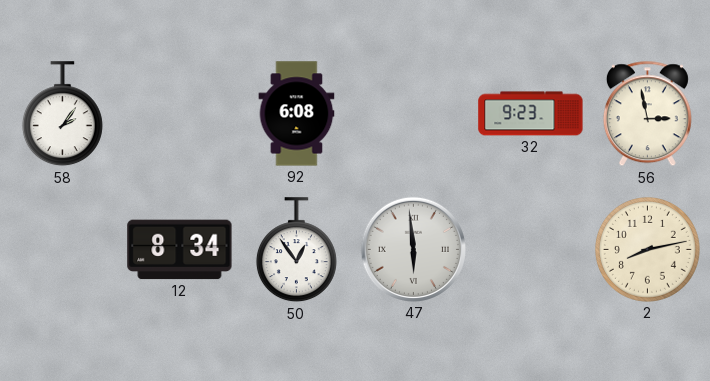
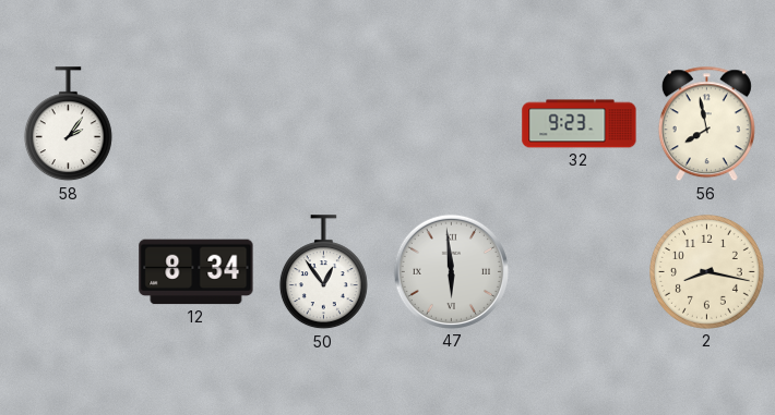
92: 6:08 -> none
56: 2:58 -> 7:58
2: 8:13 -> 8:17
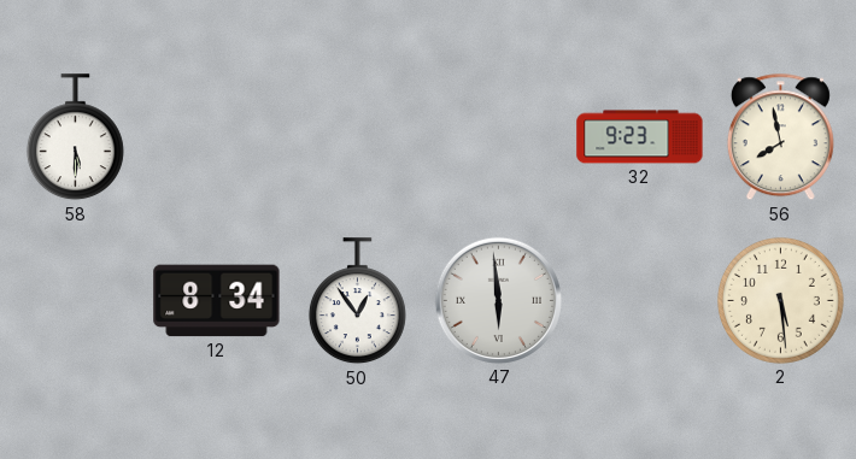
58: 2:06 -> 5:30
2: 8:17 -> 5:29
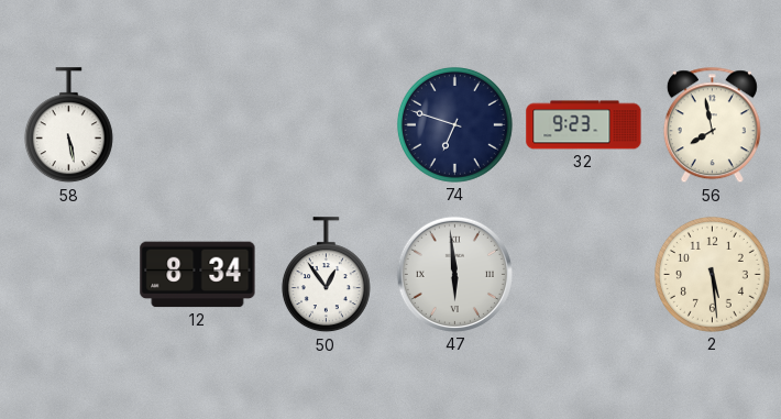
58: 5:30 -> 5:28
74: none -> 6:48
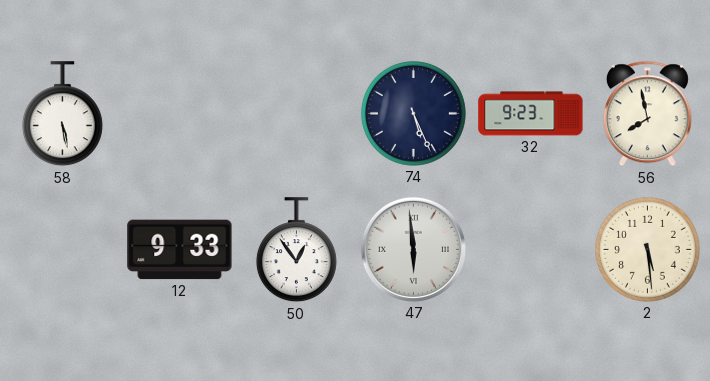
74: 6:48 -> 5:26
12: 8:34 -> 9:33
